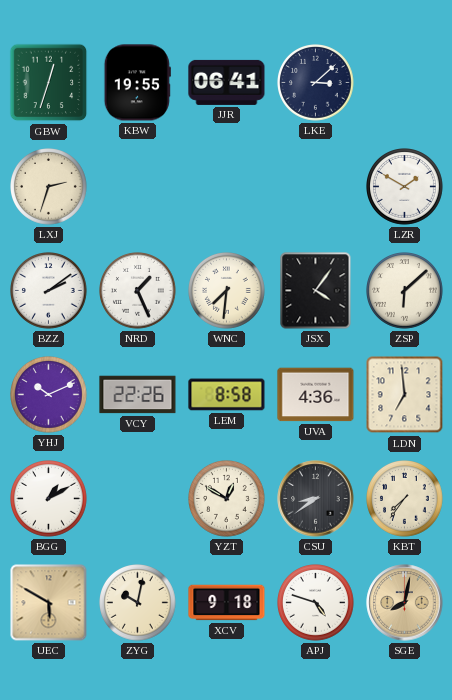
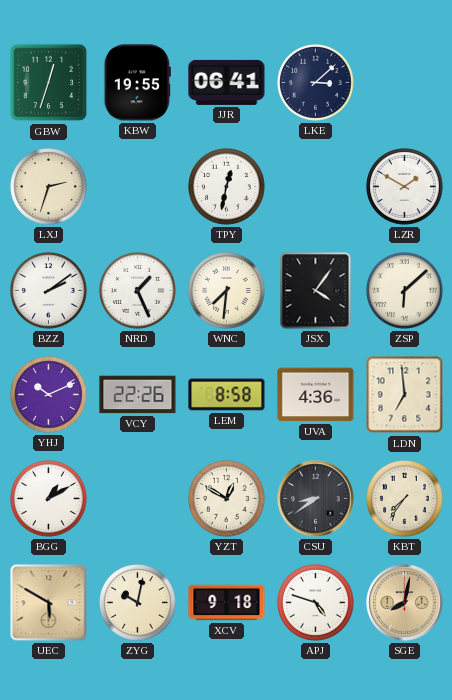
TPY: none -> 12:32
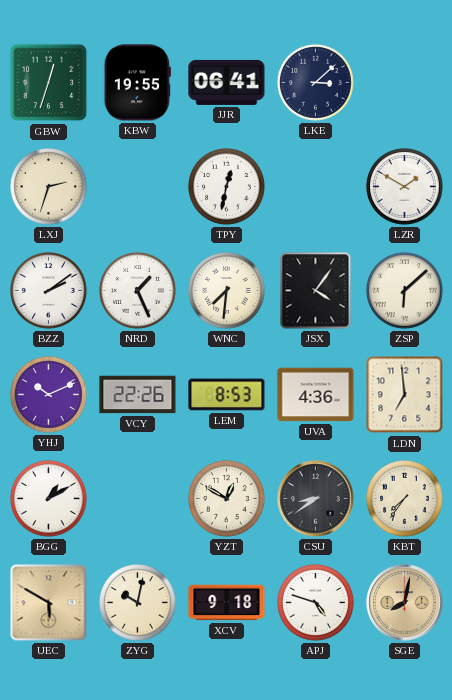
LEM: 8:58 -> 8:53
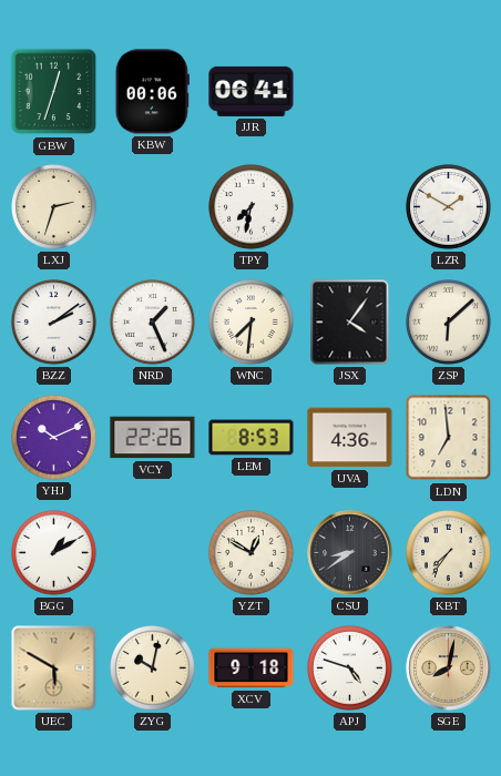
KBW: 19:55 -> 00:06
LKE: 3:08 -> none
TPY: 12:32 -> 7:32
